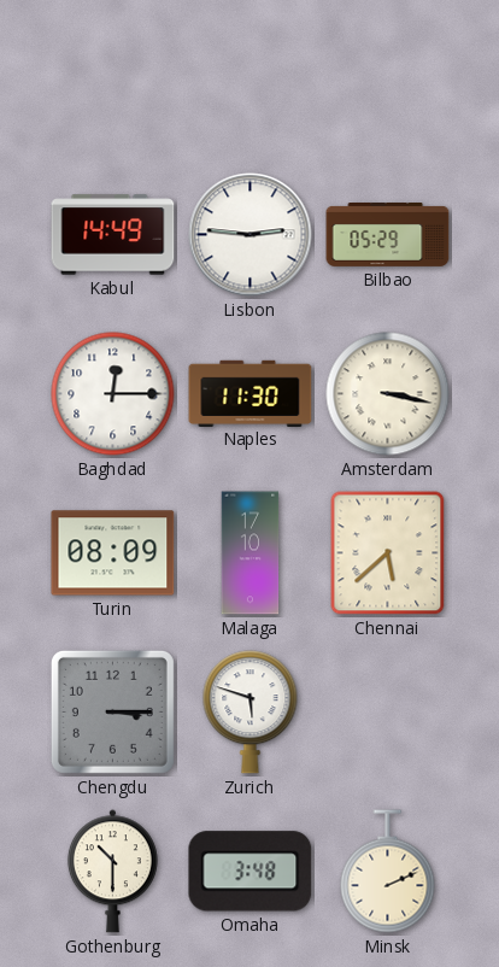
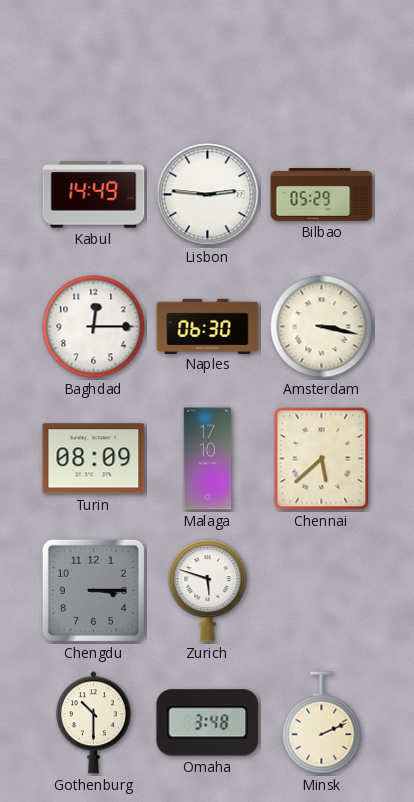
Naples: 11:30 -> 06:30
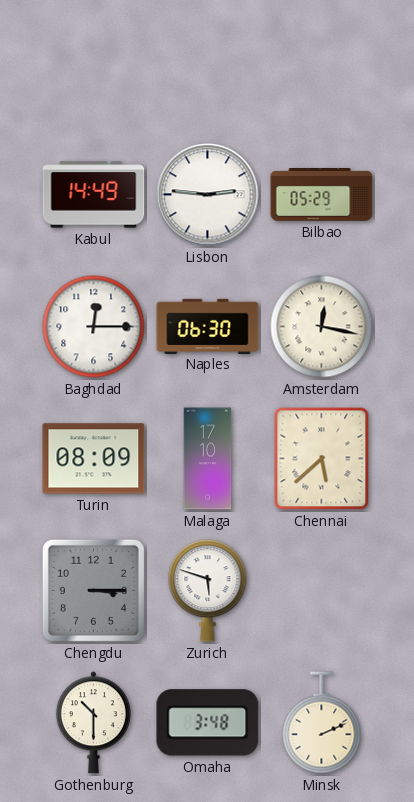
Amsterdam: 3:17 -> 12:17
